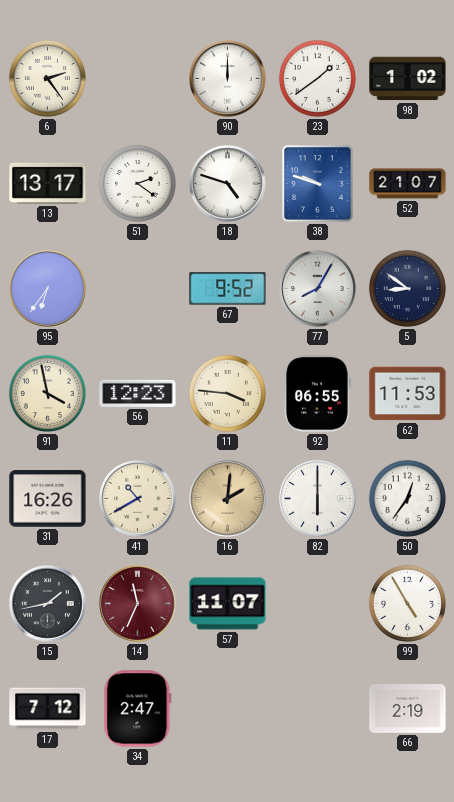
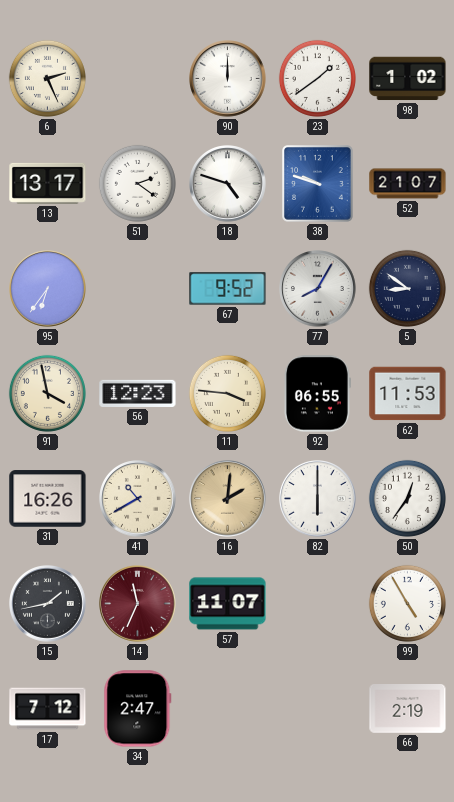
6: 2:24 -> 2:26
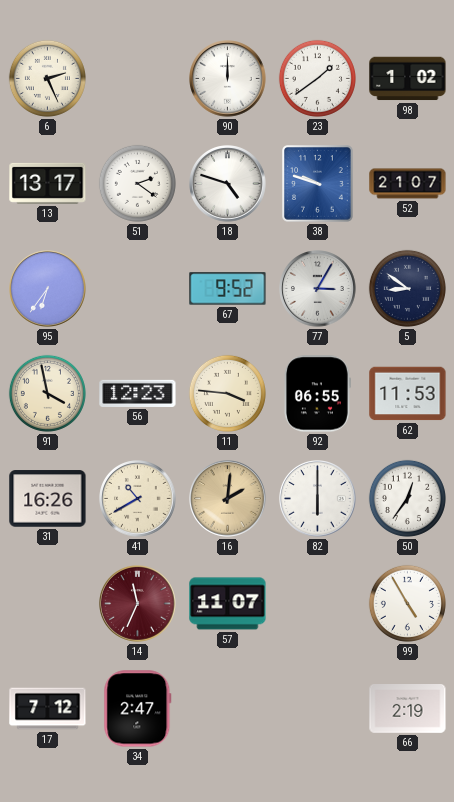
77: 8:05 -> 3:05
15: 1:43 -> none
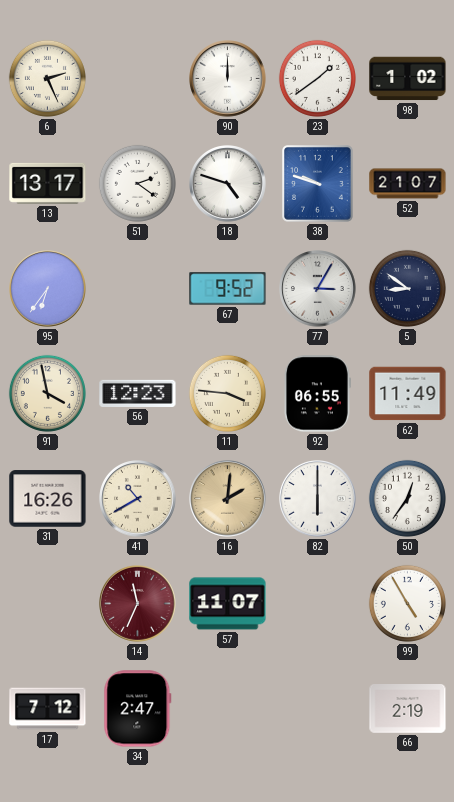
62: 11:53 -> 11:49
